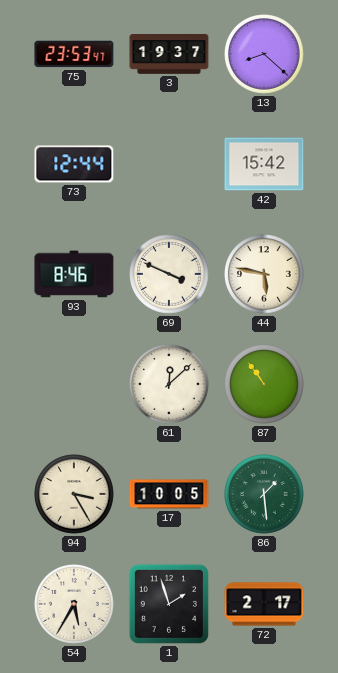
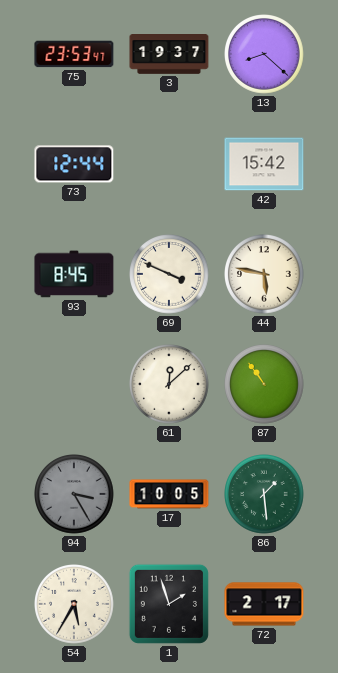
93: 8:46 -> 8:45
94 dial: cream -> grey
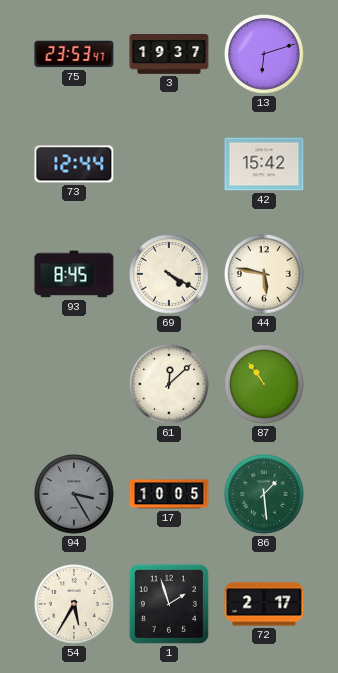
13: 8:22 -> 6:12
69: 3:49 -> 4:20
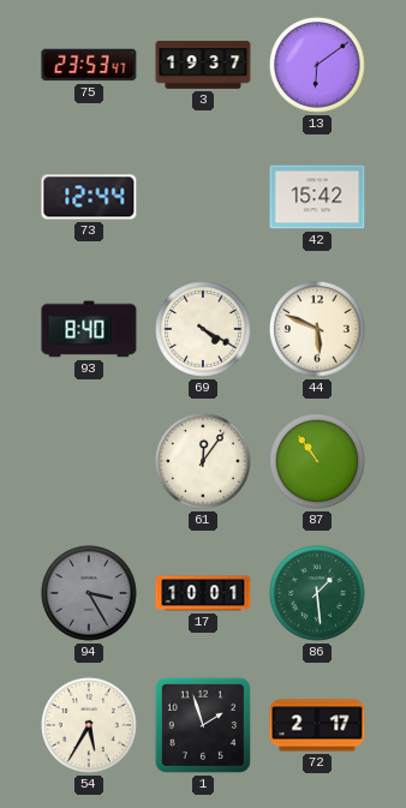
13: 6:12 -> 6:09
93: 8:45 -> 8:40
44: 5:47 -> 5:49
61: 12:08 -> 12:06
17: 10:05 -> 10:01
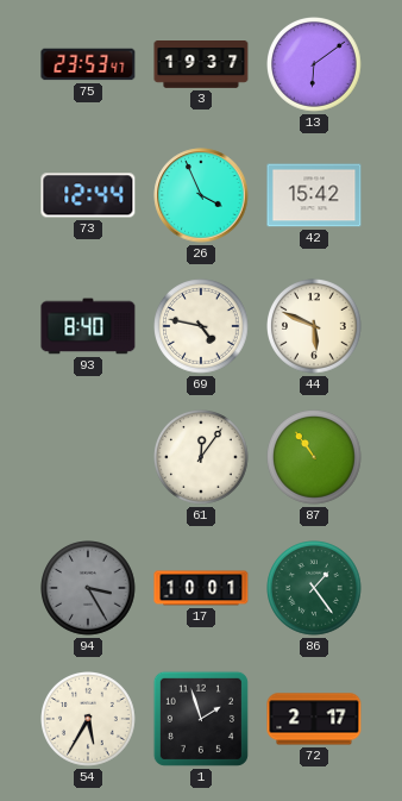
26: none -> 3:56
69: 4:20 -> 4:47
86: 1:29 -> 1:24
